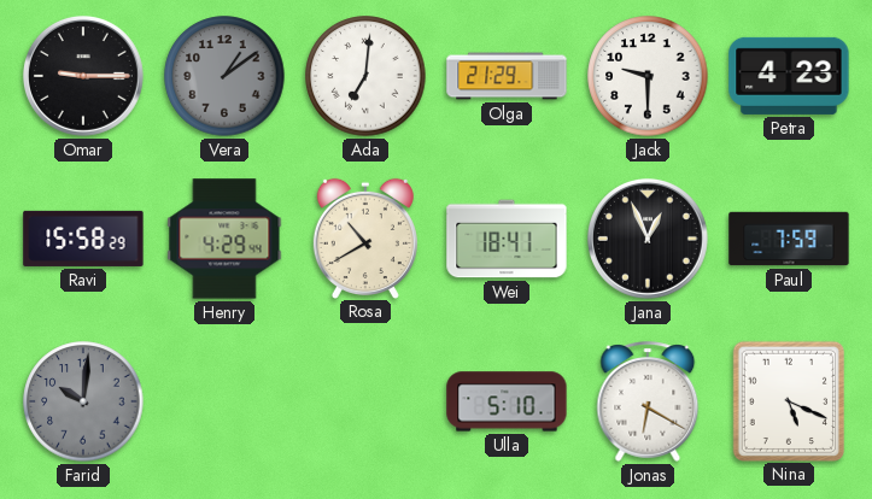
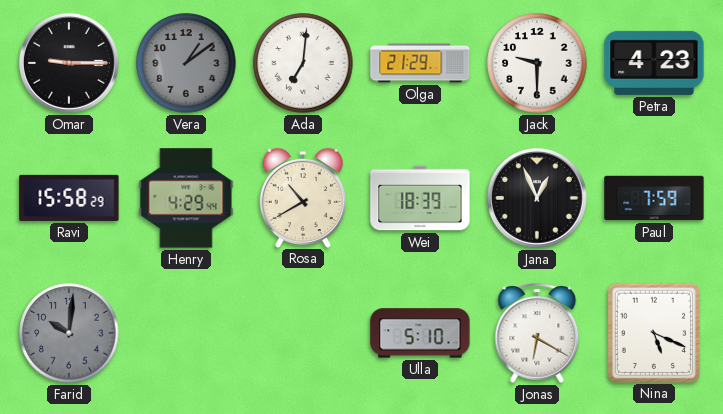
Wei: 18:41 -> 18:39
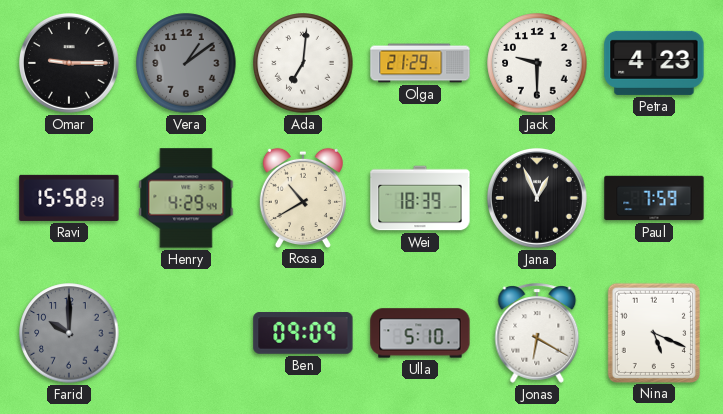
Farid: 10:01 -> 10:00
Ben: none -> 09:09
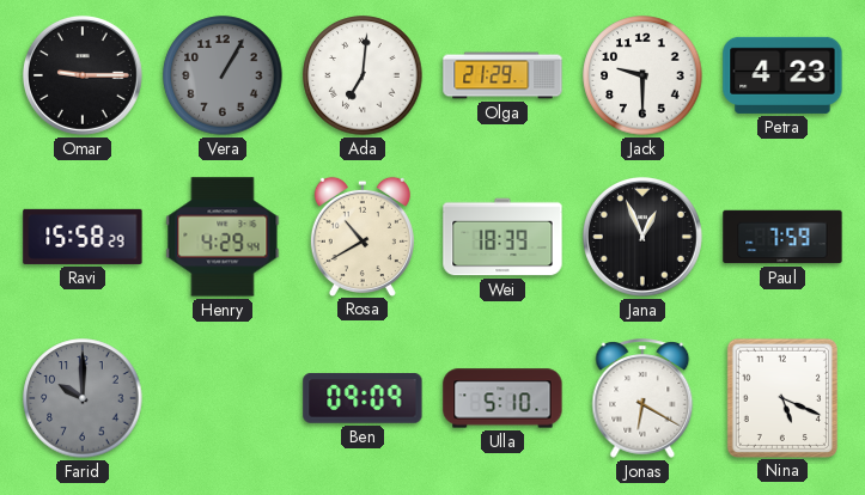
Vera: 1:09 -> 1:05
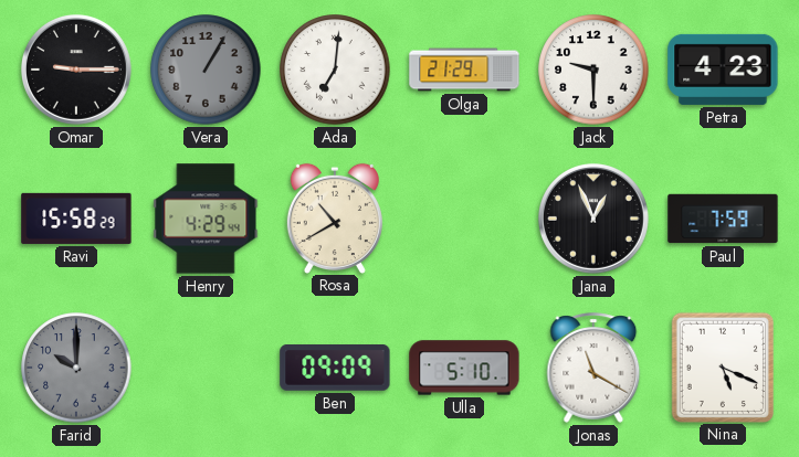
Wei: 18:39 -> none
Jonas: 6:20 -> 11:20
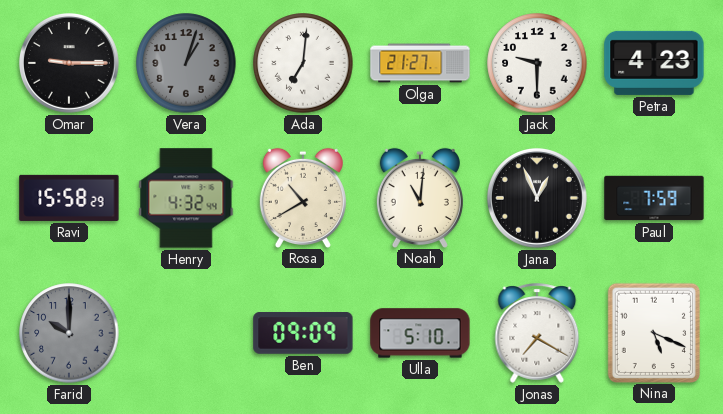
Vera: 1:05 -> 1:03
Olga: 21:29 -> 21:27
Henry: 4:29 -> 4:32
Noah: none -> 11:01
Jonas: 11:20 -> 7:20
